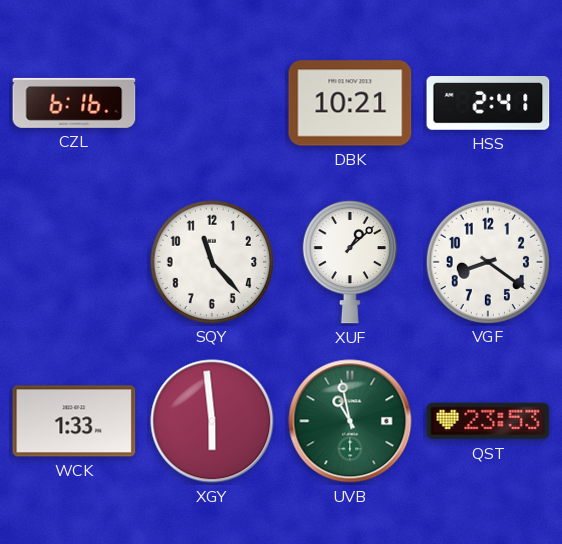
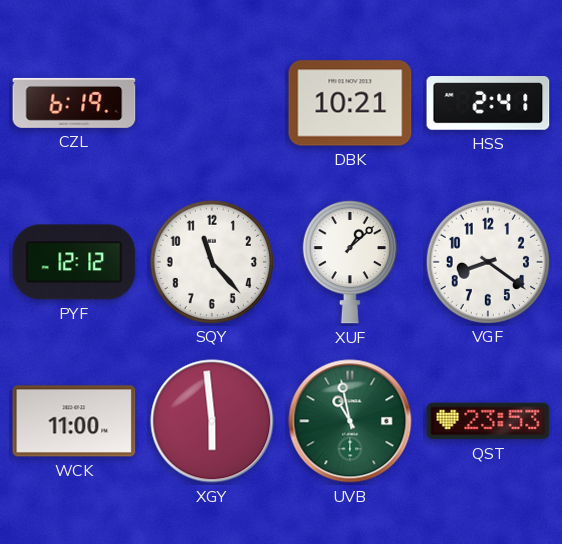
CZL: 6:16 -> 6:19
PYF: none -> 12:12
WCK: 1:33 -> 11:00
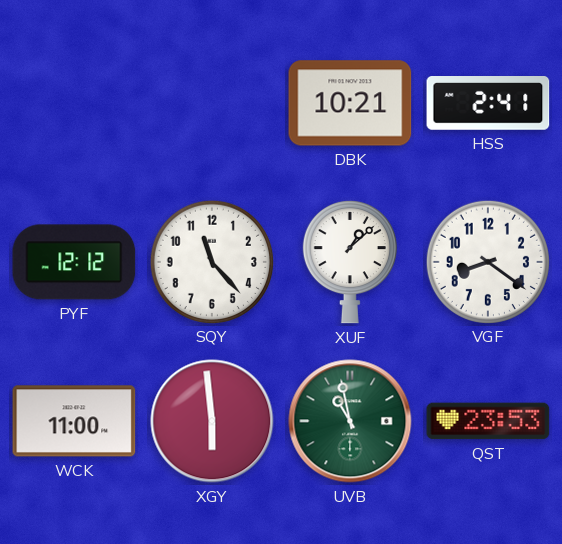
CZL: 6:19 -> none
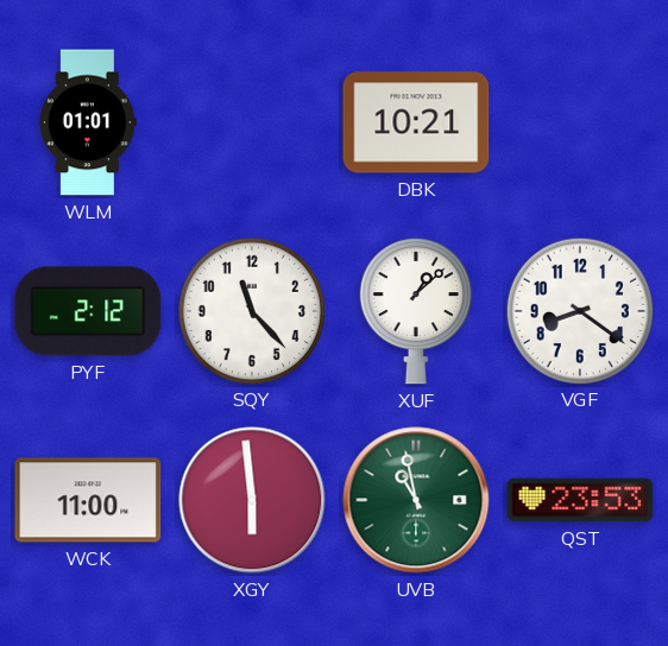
WLM: none -> 01:01
HSS: 2:41 -> none
PYF: 12:12 -> 2:12
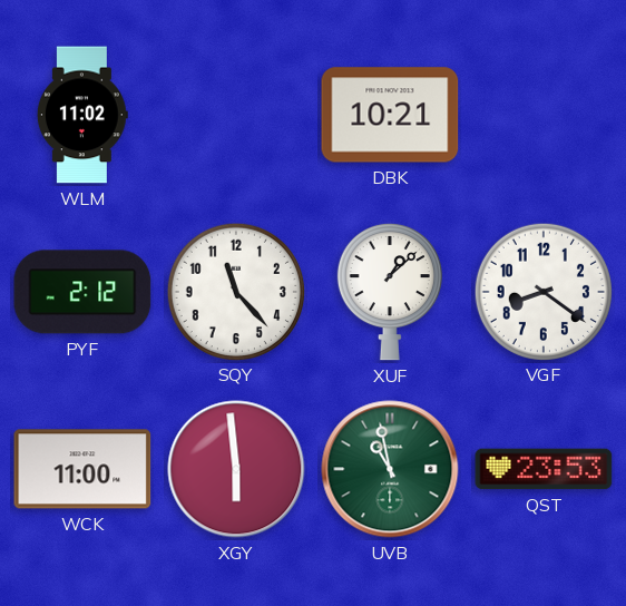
WLM: 01:01 -> 11:02
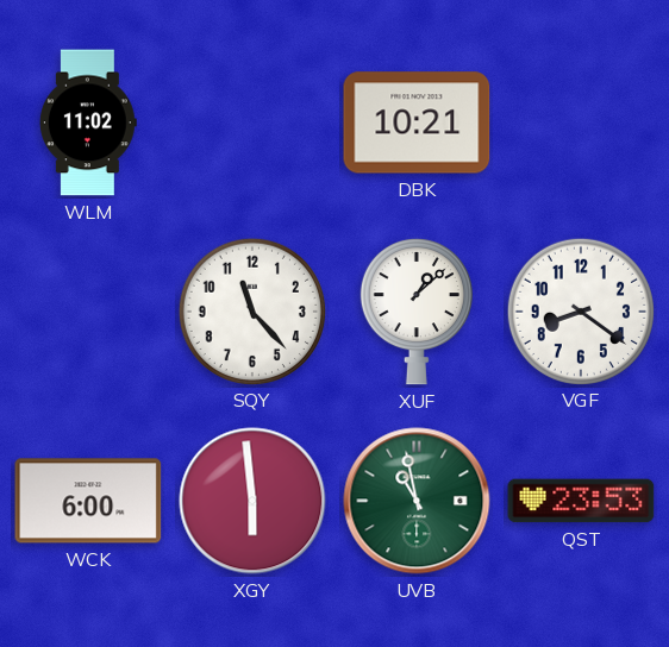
PYF: 2:12 -> none
WCK: 11:00 -> 6:00
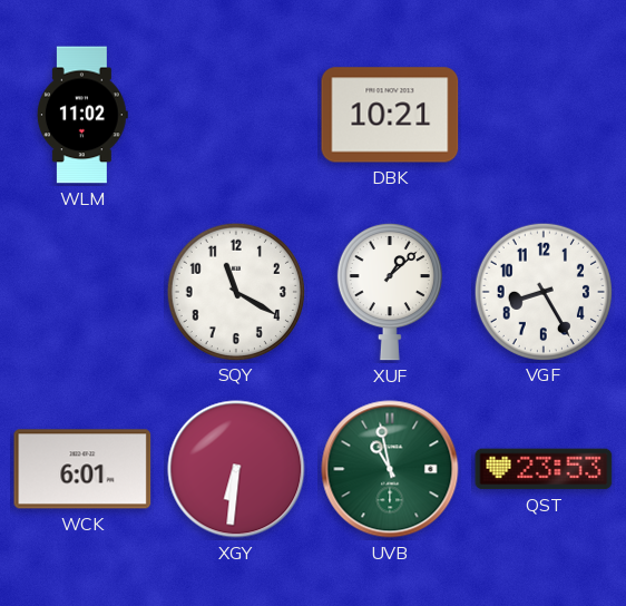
SQY: 11:23 -> 11:20
VGF: 8:21 -> 8:25
WCK: 6:00 -> 6:01
XGY: 5:59 -> 6:31
